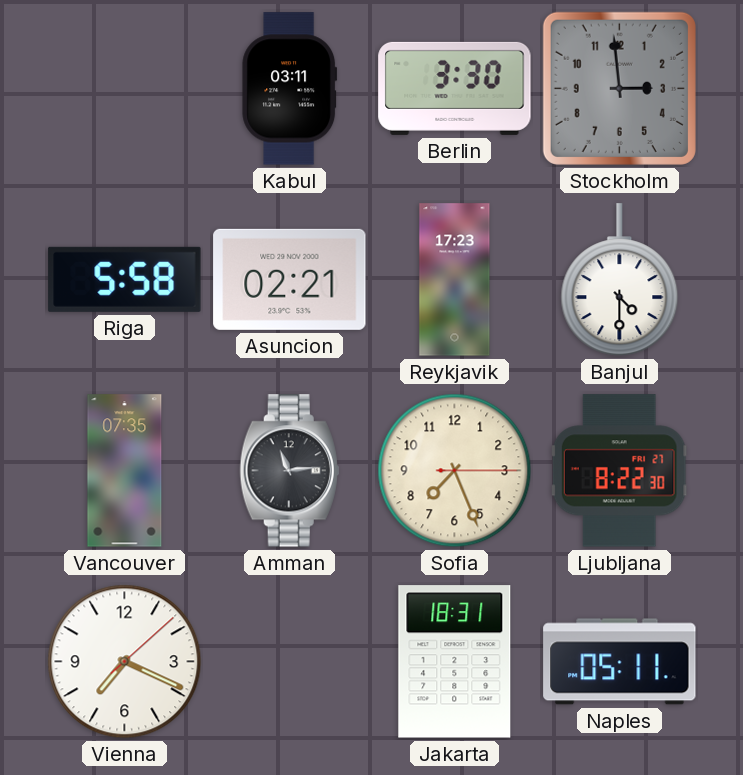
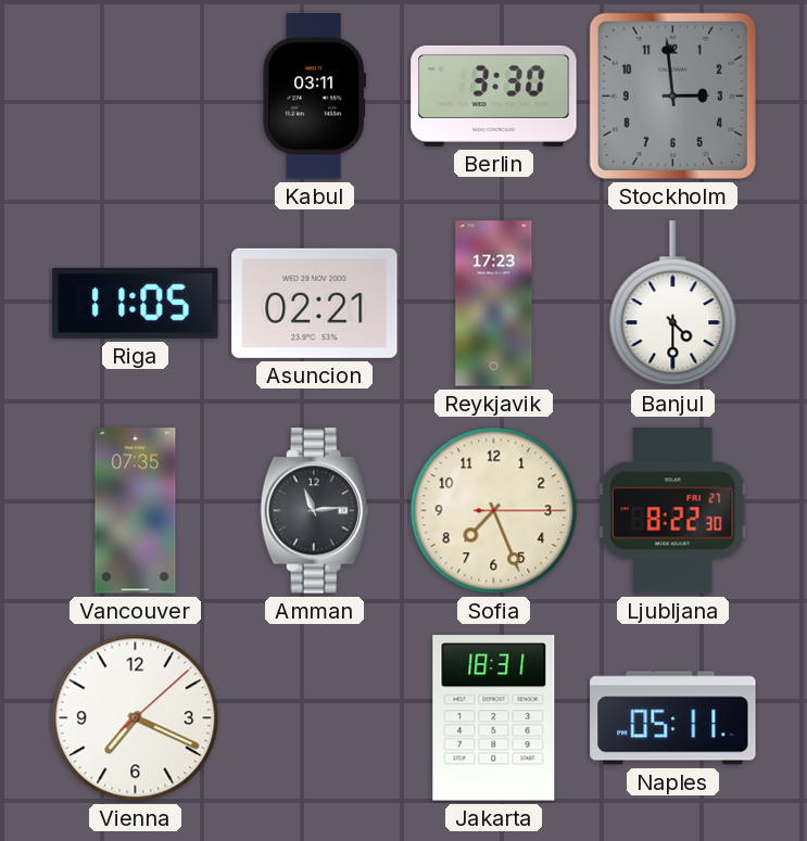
Riga: 5:58 -> 11:05
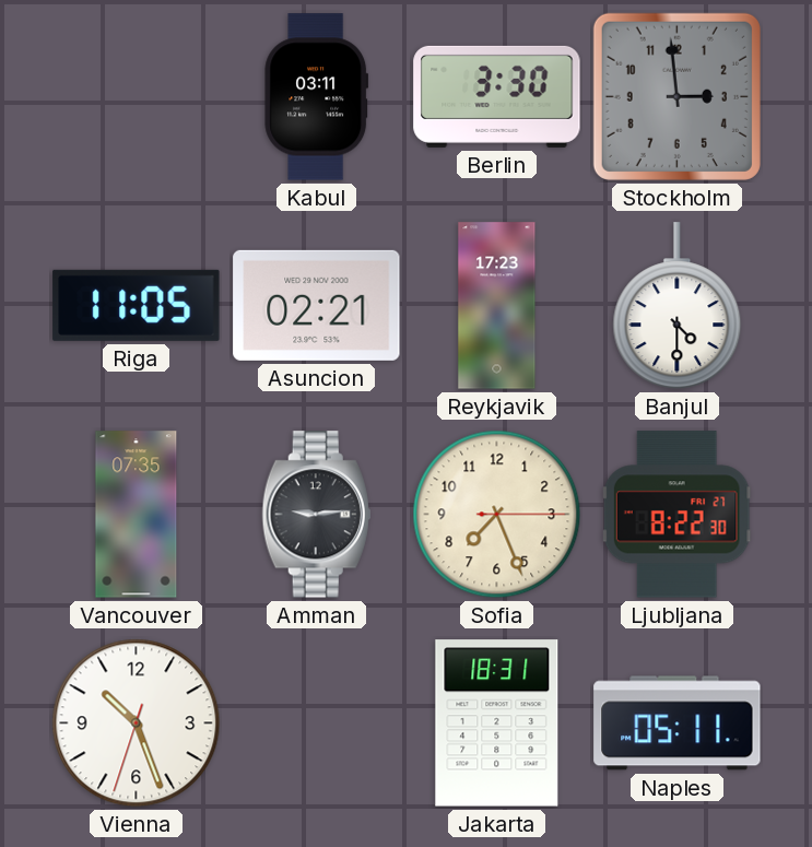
Amman: 11:14 -> 9:14
Vienna: 7:19 -> 10:26
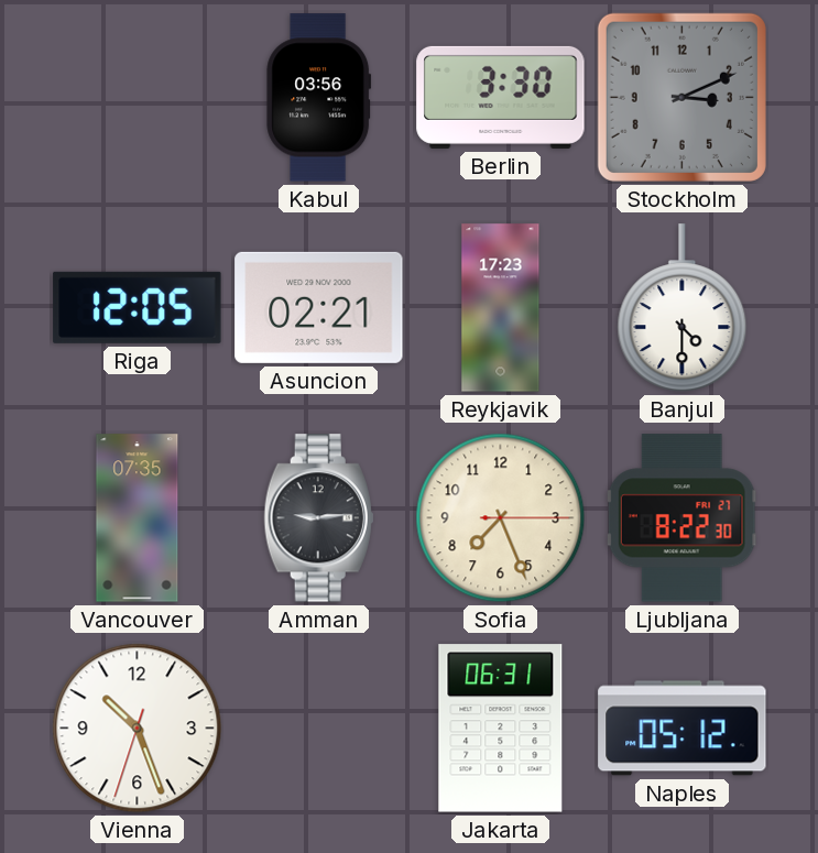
Kabul: 03:11 -> 03:56
Stockholm: 2:59 -> 3:11
Riga: 11:05 -> 12:05
Jakarta: 18:31 -> 06:31
Naples: 05:11 -> 05:12
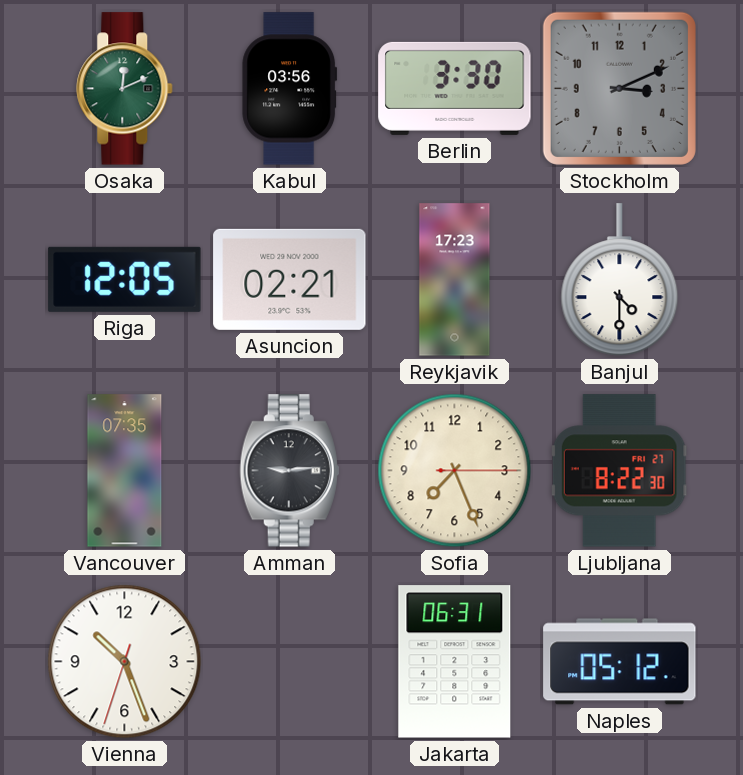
Osaka: none -> 12:11
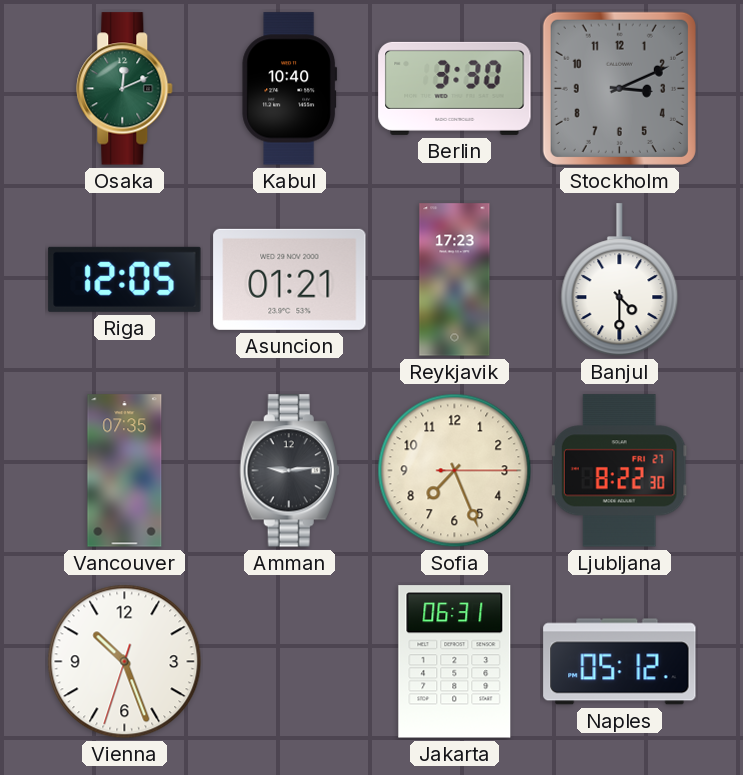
Kabul: 03:56 -> 10:40
Asuncion: 02:21 -> 01:21
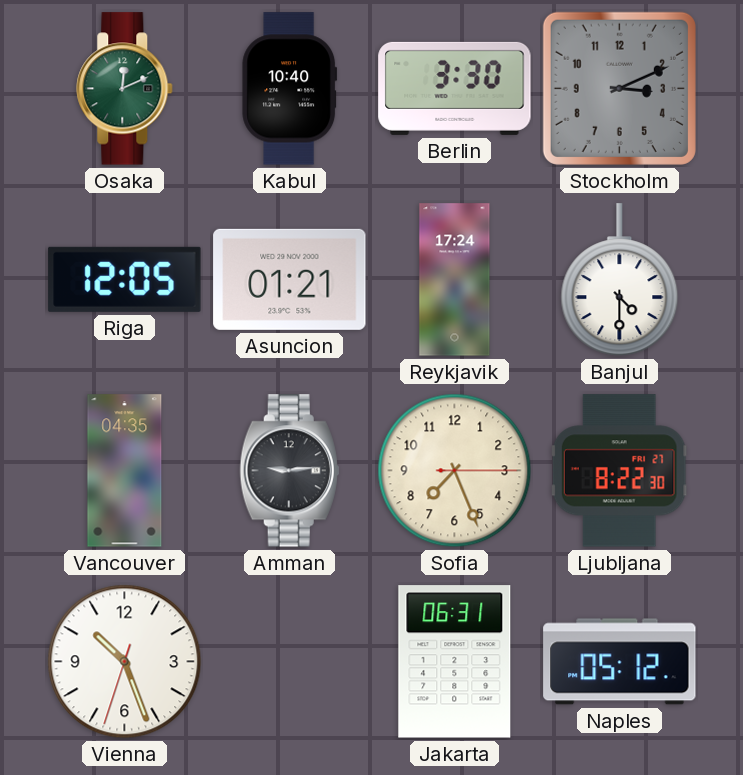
Reykjavik: 17:23 -> 17:24
Vancouver: 07:35 -> 04:35
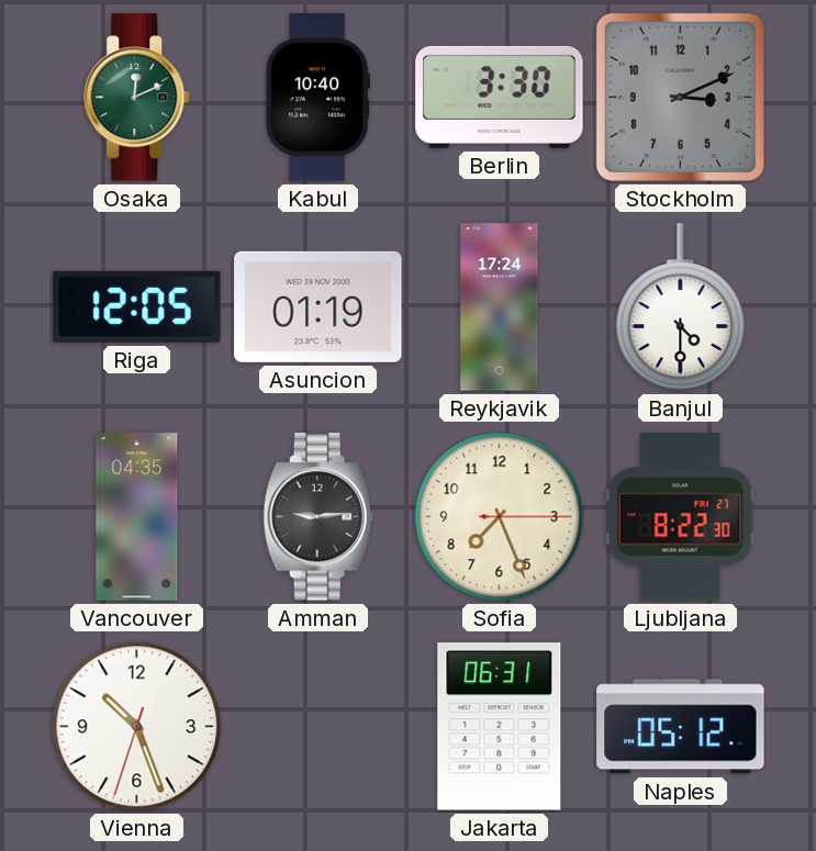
Asuncion: 01:21 -> 01:19
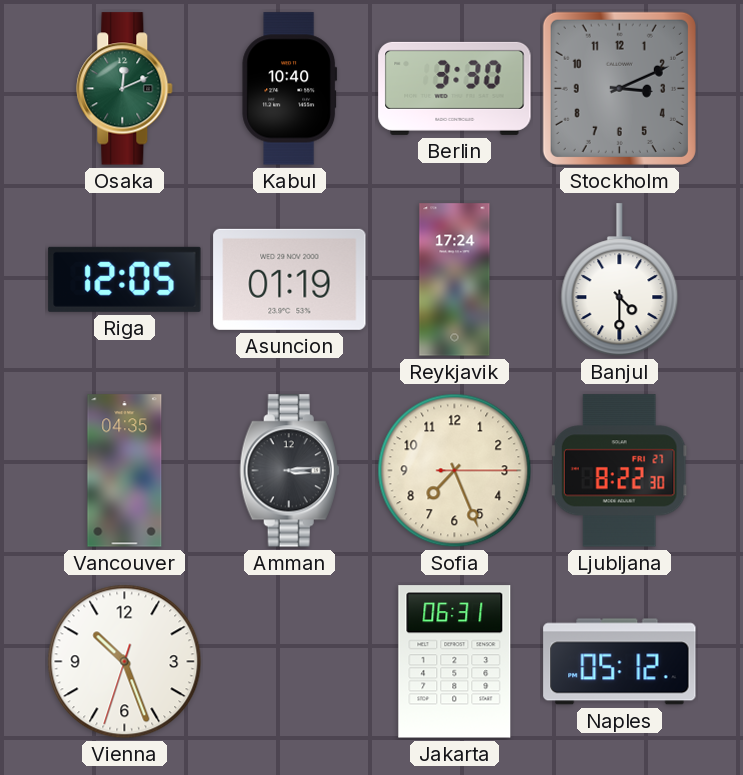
Amman: 9:14 -> 3:14
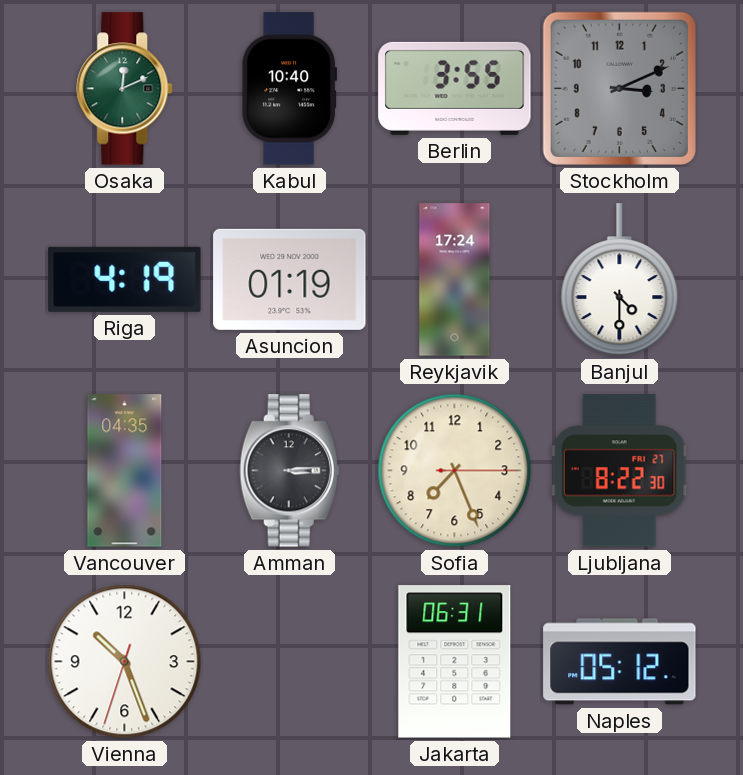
Berlin: 3:30 -> 3:55
Riga: 12:05 -> 4:19
